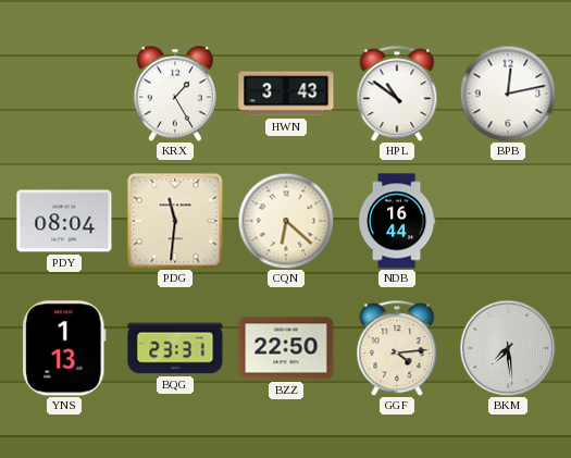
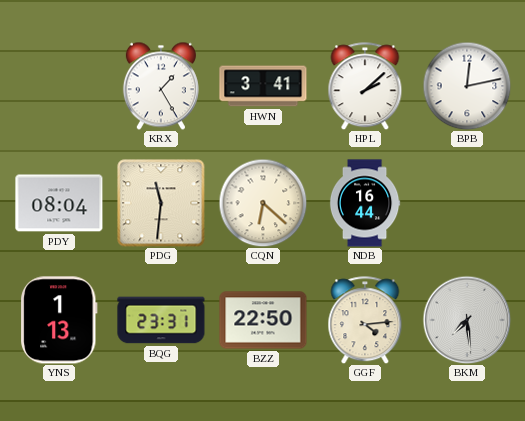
HWN: 3:43 -> 3:41
HPL: 10:51 -> 2:08
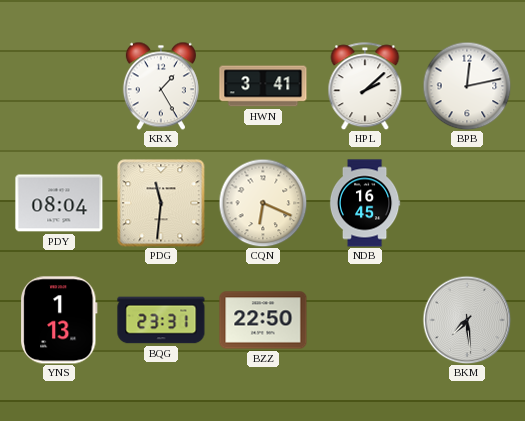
CQN: 6:22 -> 6:19
NDB: 16:44 -> 16:45
GGF: 4:14 -> none
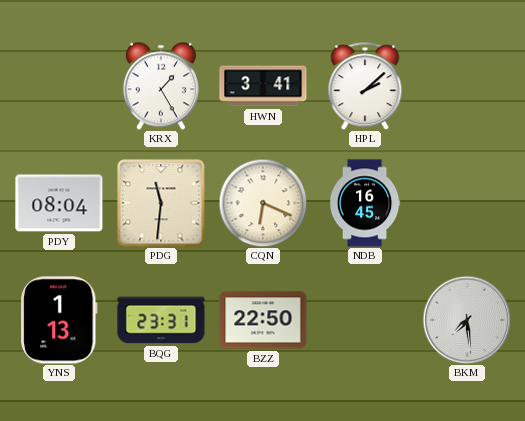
BPB: 12:13 -> none
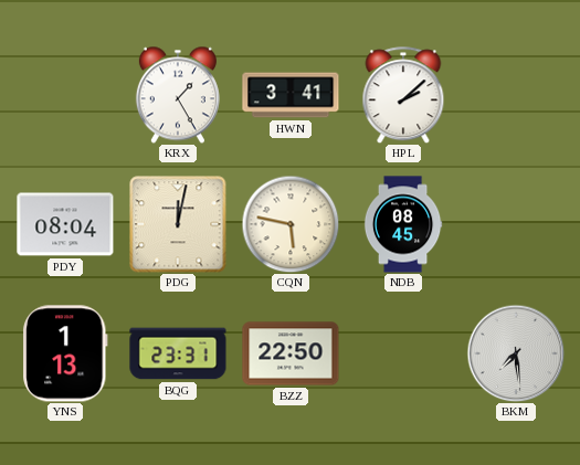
PDG: 11:31 -> 12:02
CQN: 6:19 -> 5:47
NDB: 16:45 -> 08:45
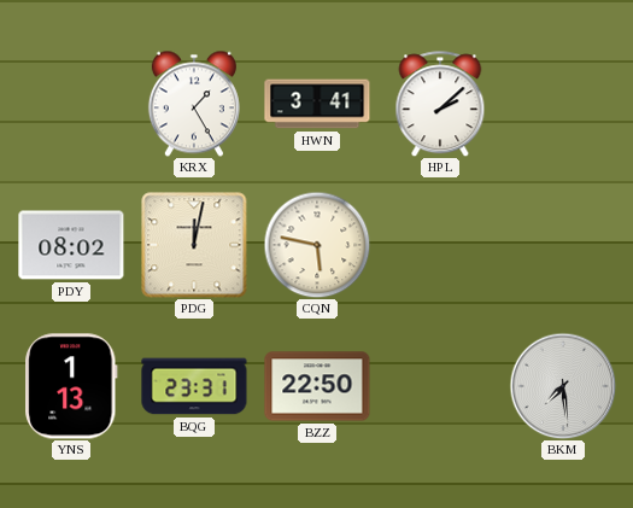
PDY: 08:04 -> 08:02
NDB: 08:45 -> none
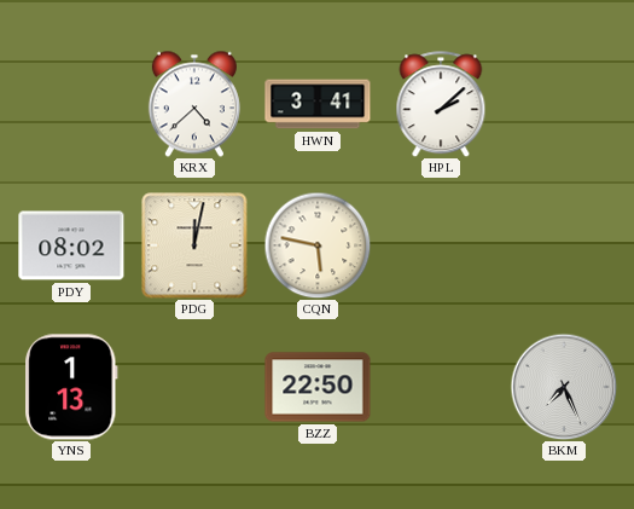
KRX: 1:25 -> 4:38
BQG: 23:31 -> none
BKM: 7:29 -> 7:26
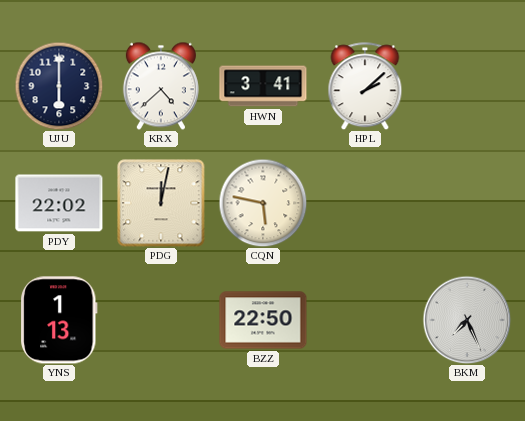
UJU: none -> 6:00
PDY: 08:02 -> 22:02
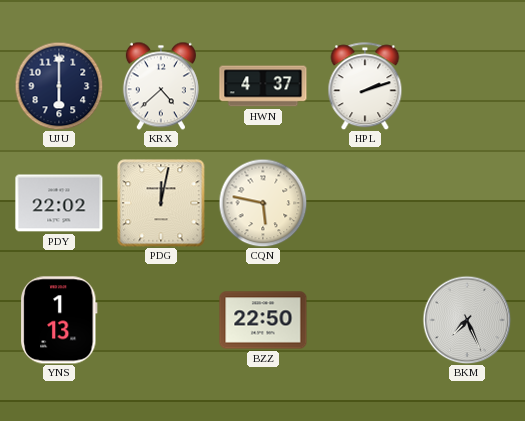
HWN: 3:41 -> 4:37
HPL: 2:08 -> 2:12
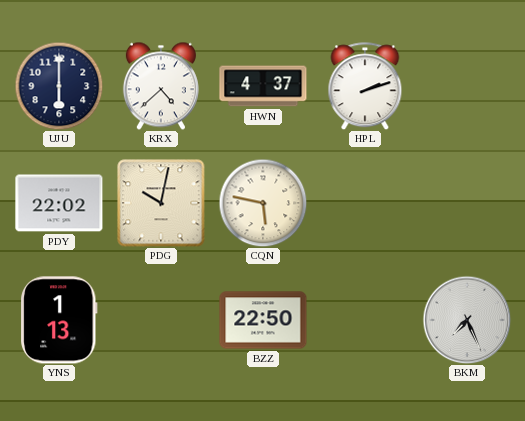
PDG: 12:02 -> 10:02
